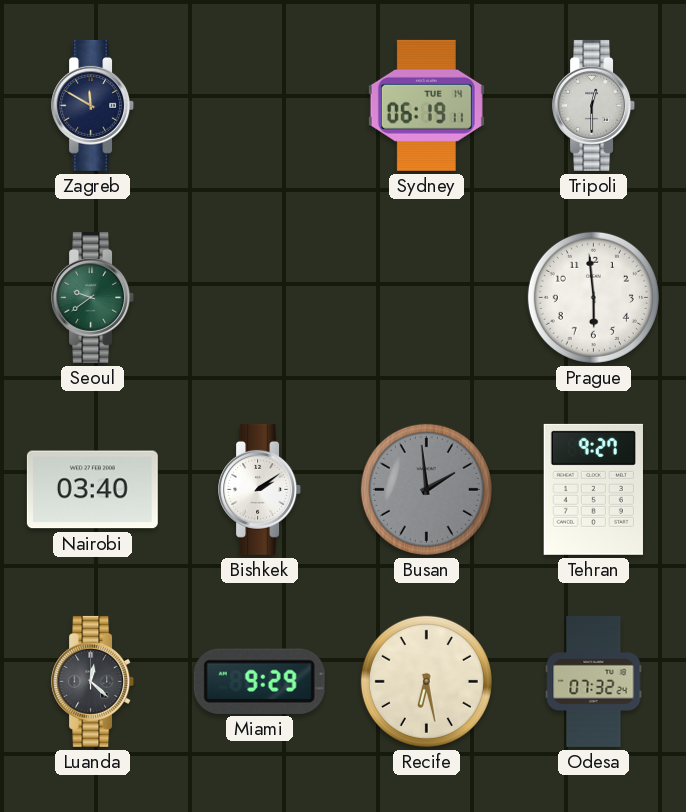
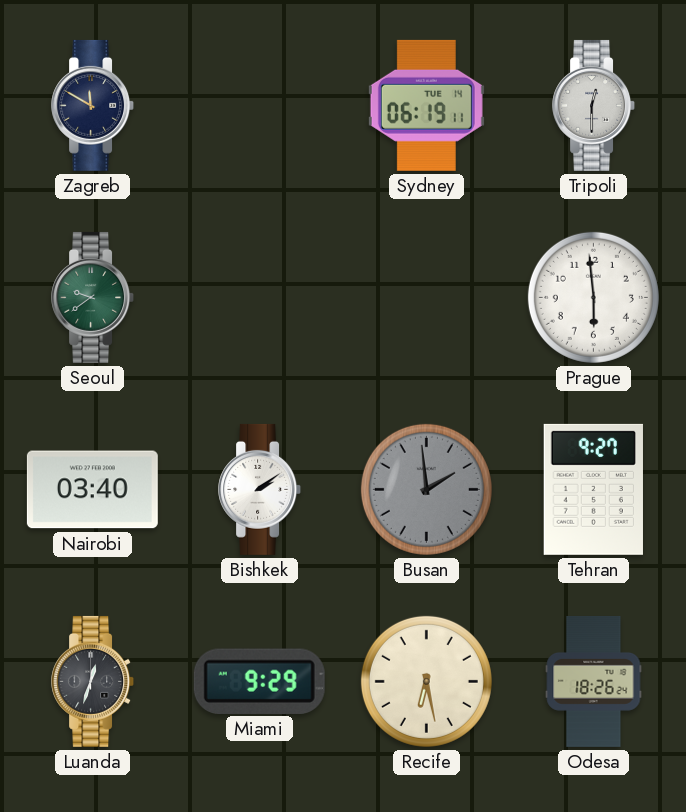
Luanda: 12:22 -> 12:33
Odesa: 07:32 -> 18:26
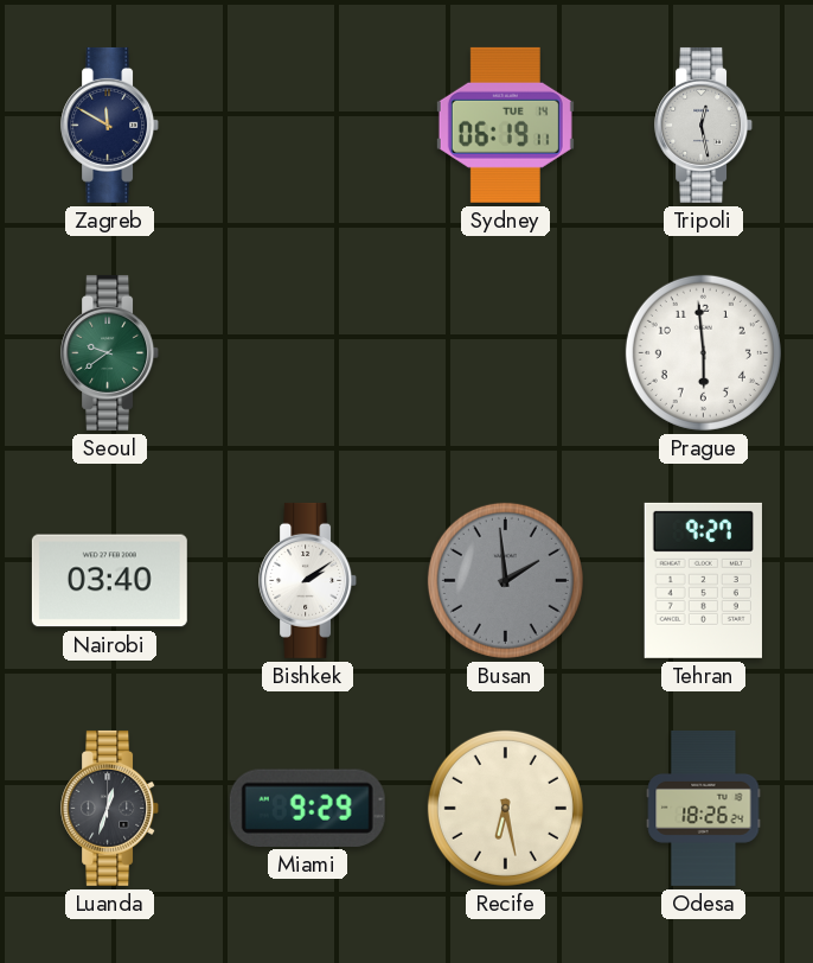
Tripoli: 12:30 -> 12:28
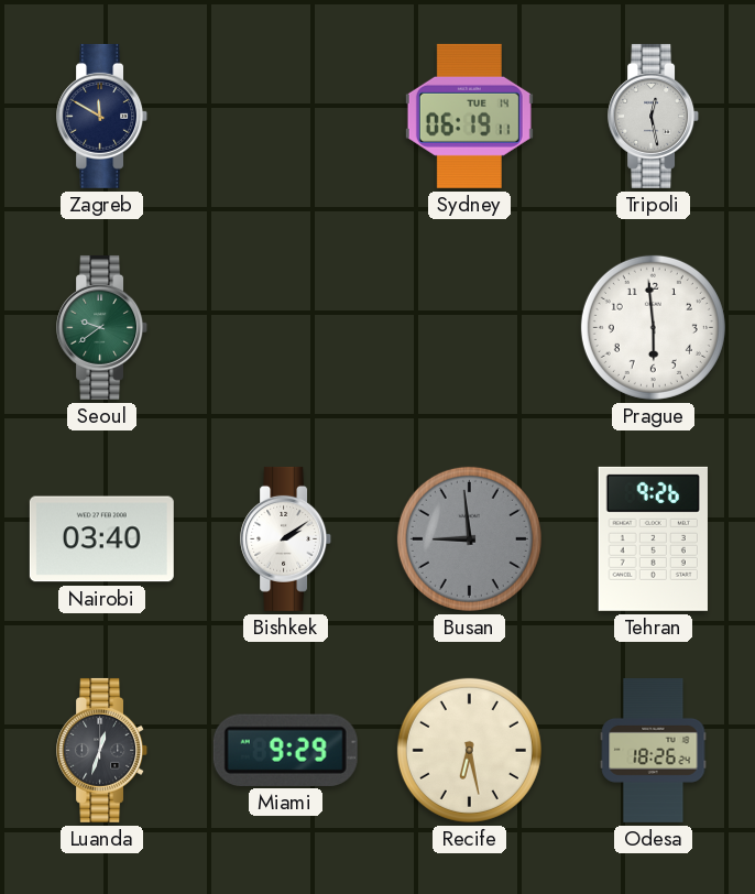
Busan: 1:59 -> 8:59
Tehran: 9:27 -> 9:26
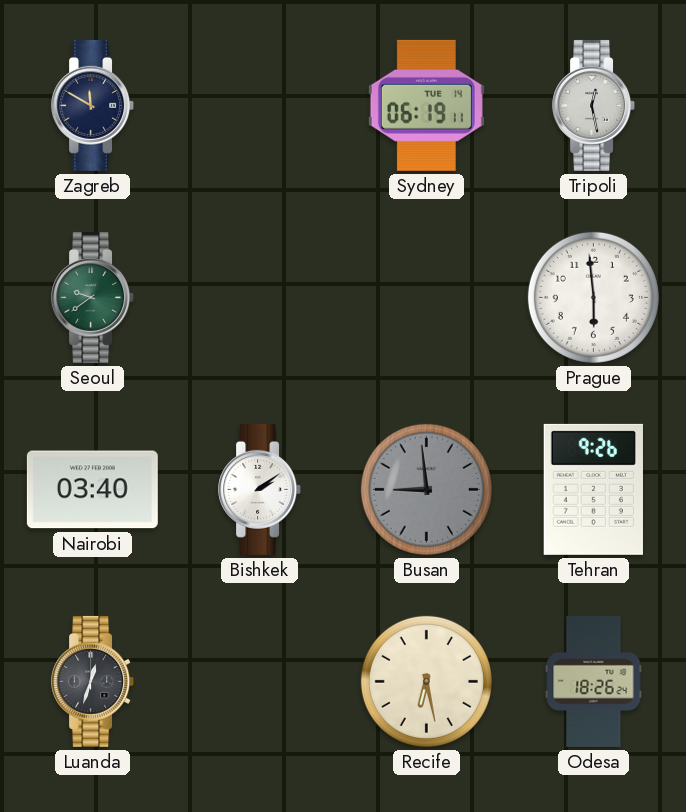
Miami: 9:29 -> none
